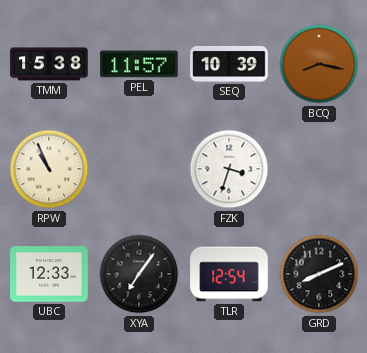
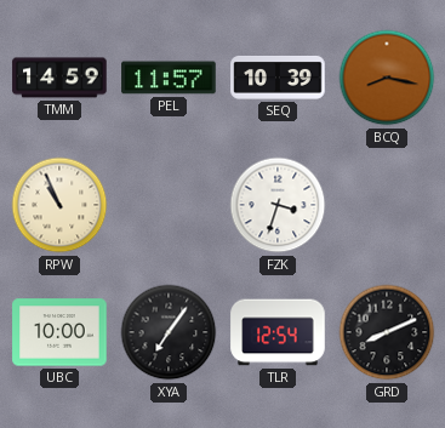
TMM: 15:38 -> 14:59
UBC: 12:33 -> 10:00
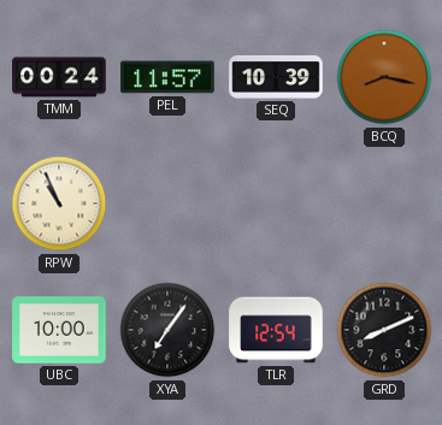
TMM: 14:59 -> 00:24
FZK: 3:33 -> none
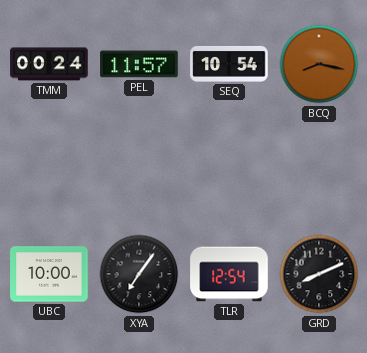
SEQ: 10:39 -> 10:54
RPW: 10:56 -> none
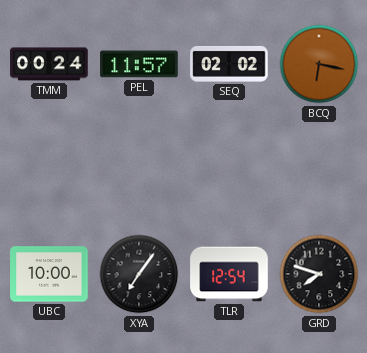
SEQ: 10:54 -> 02:02
BCQ: 8:17 -> 6:17
GRD: 8:11 -> 7:48
